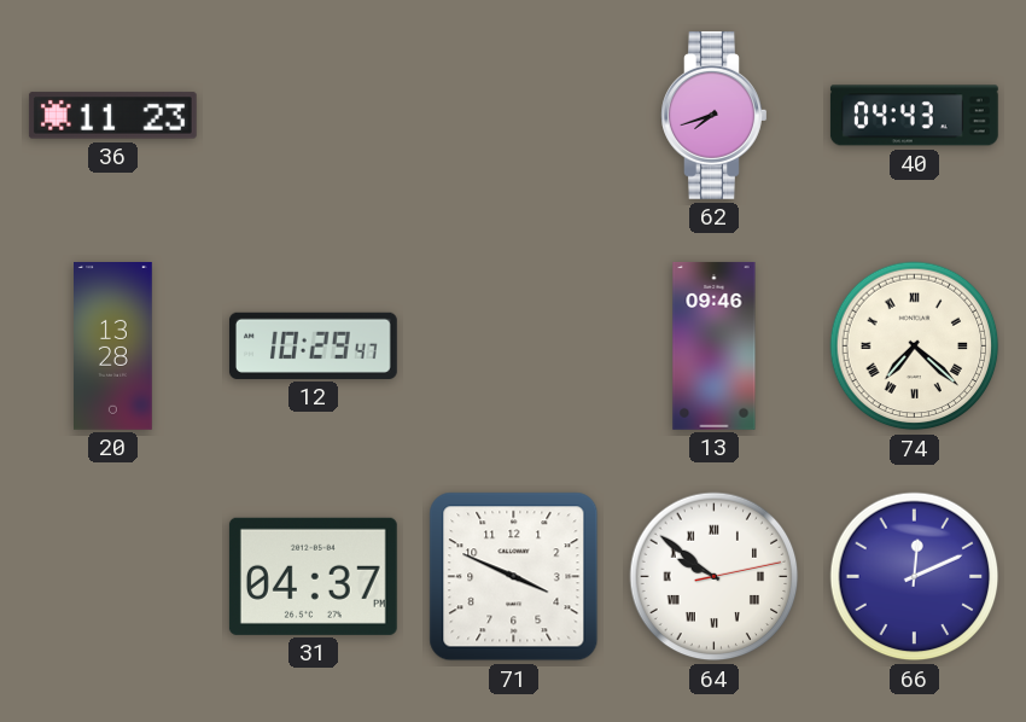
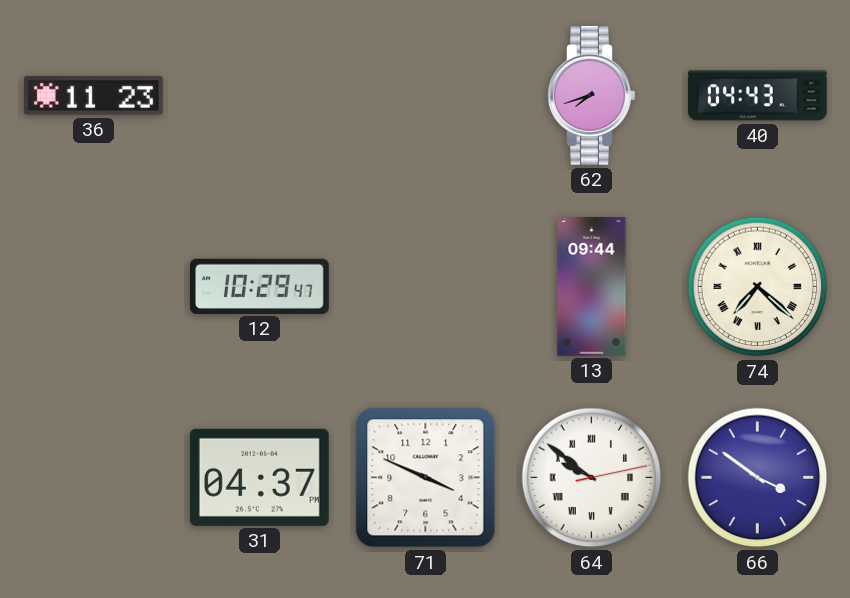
20: 13:28 -> none
13: 09:46 -> 09:44
66: 12:11 -> 3:51
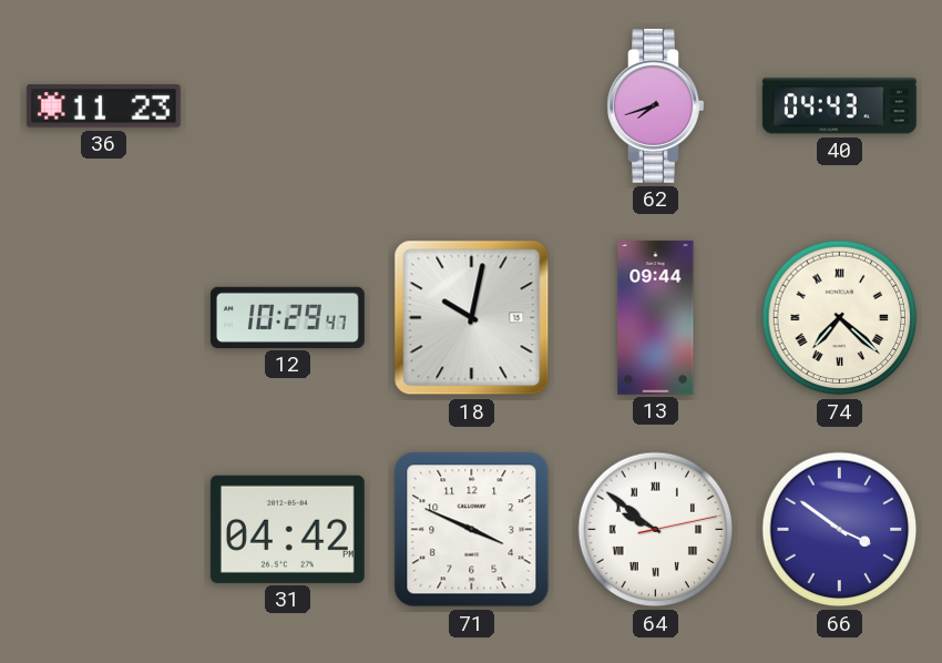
18: none -> 10:02
31: 04:37 -> 04:42
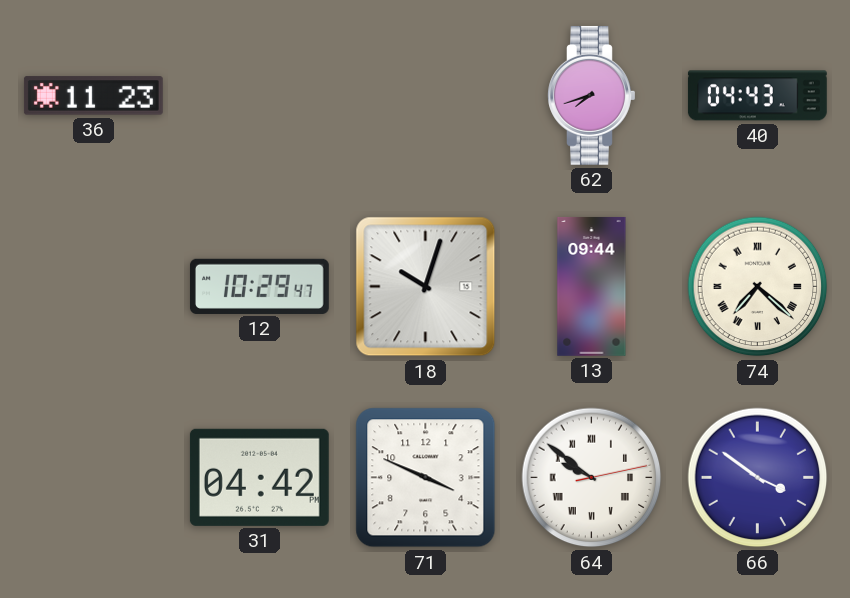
18: 10:02 -> 10:03
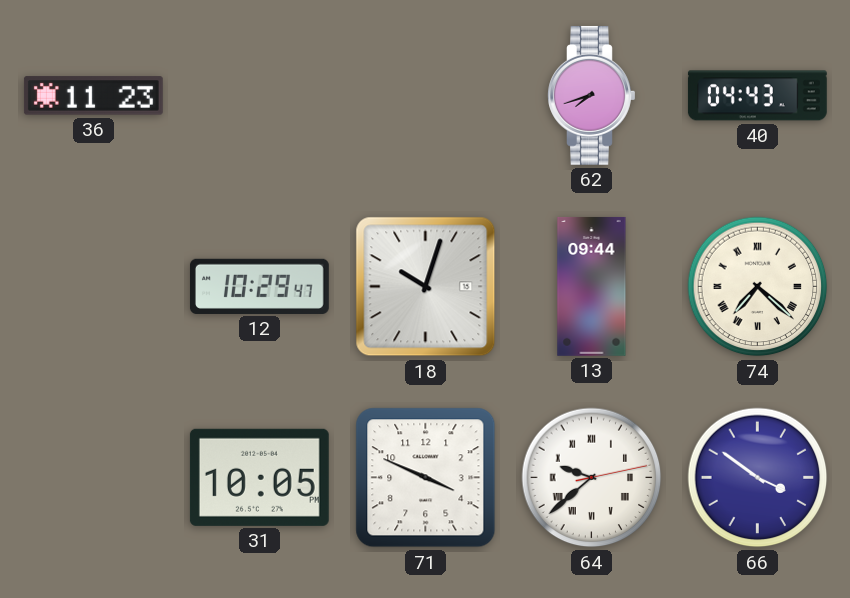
31: 04:42 -> 10:05
64: 9:51 -> 9:38
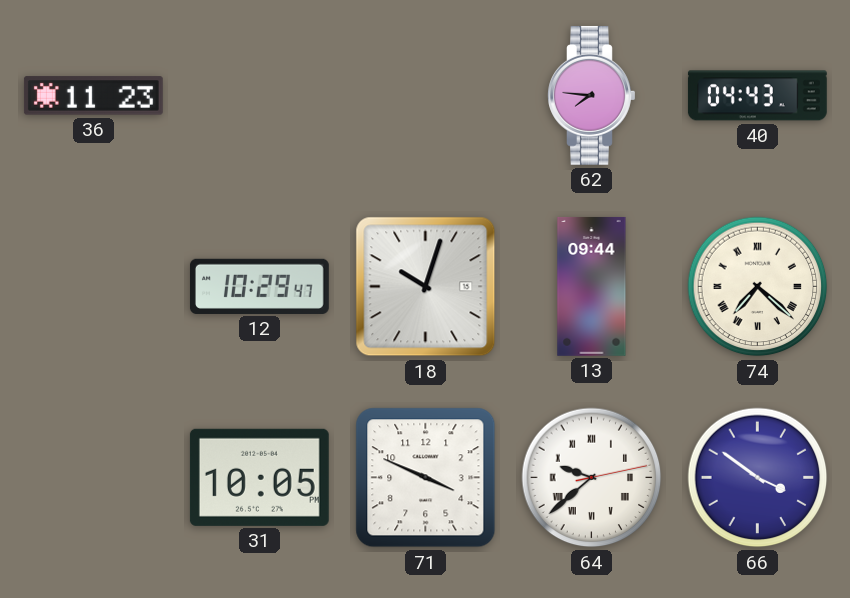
62: 7:42 -> 7:46
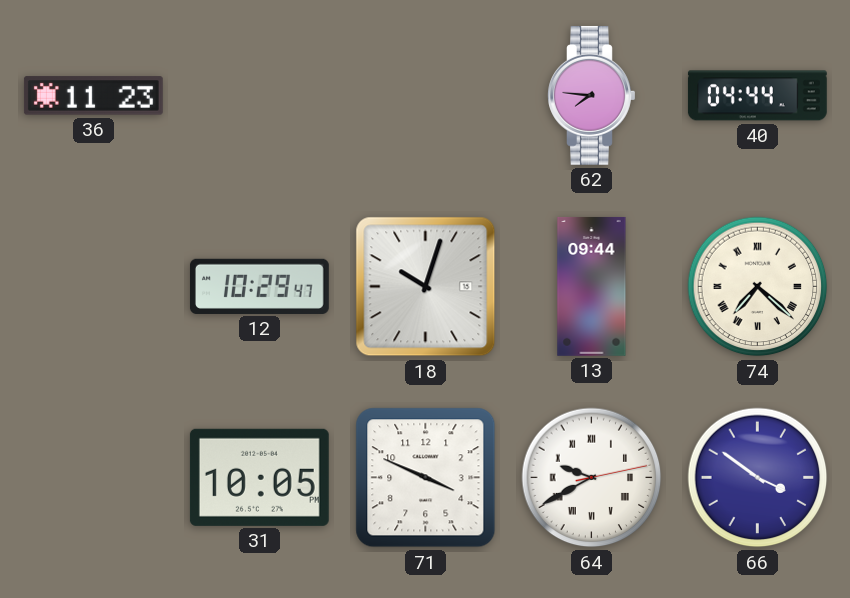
40: 04:43 -> 04:44
64: 9:38 -> 9:40
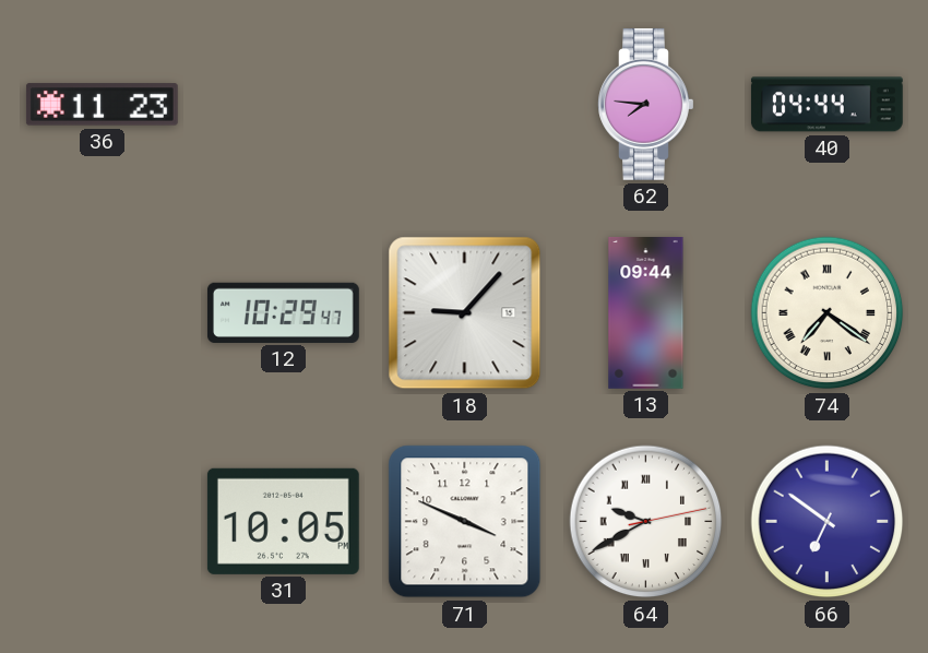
18: 10:03 -> 9:07
74: 7:22 -> 7:21
66: 3:51 -> 6:51
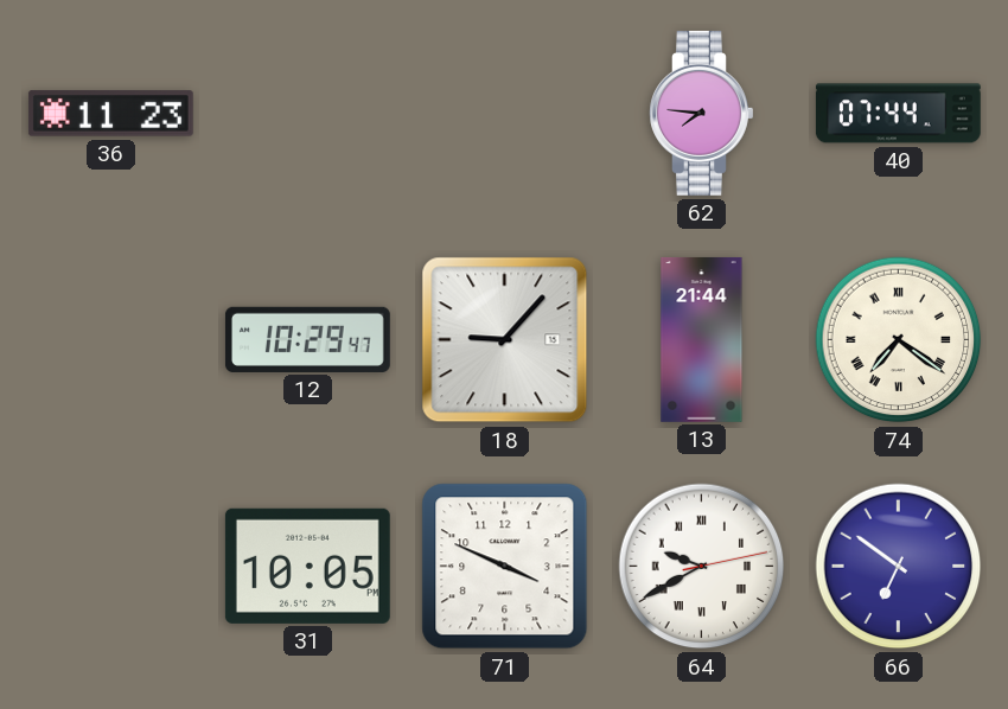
40: 04:44 -> 07:44
13: 09:44 -> 21:44
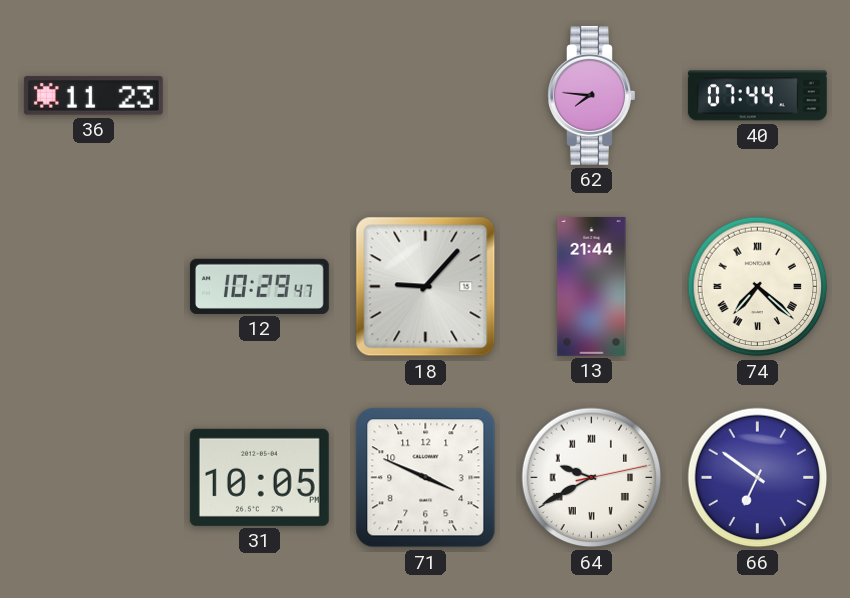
74: 7:21 -> 7:22
